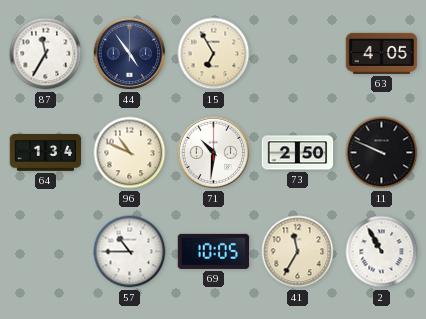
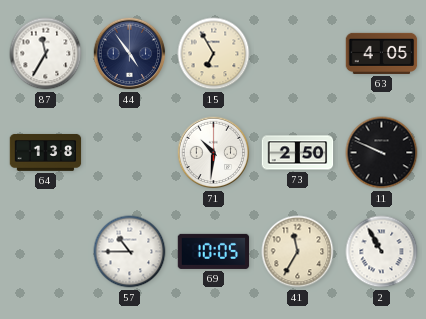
64: 1:34 -> 1:38
96: 10:49 -> none
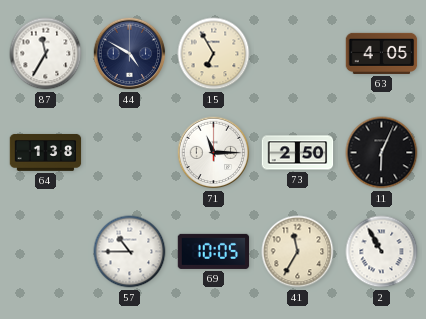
44: 4:54 -> 4:50
71: 10:31 -> 11:15
11: 9:49 -> 6:04
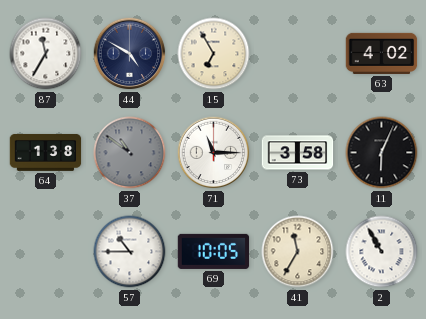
63: 4:05 -> 4:02
37: none -> 10:51
73: 2:50 -> 3:58
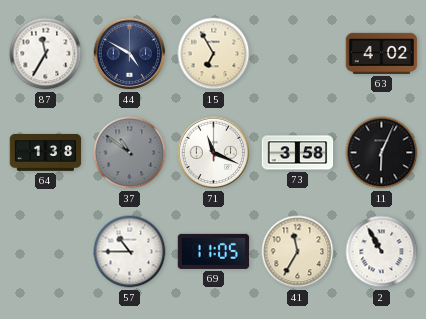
71: 11:15 -> 11:19
69: 10:05 -> 11:05
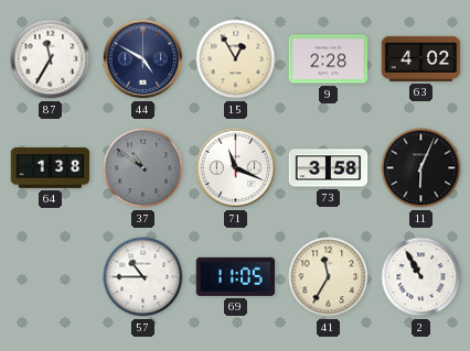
15: 6:55 -> 12:55
9: none -> 2:28
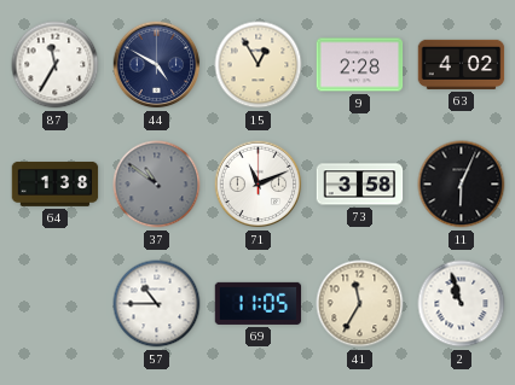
71: 11:19 -> 11:11
2: 10:55 -> 10:57
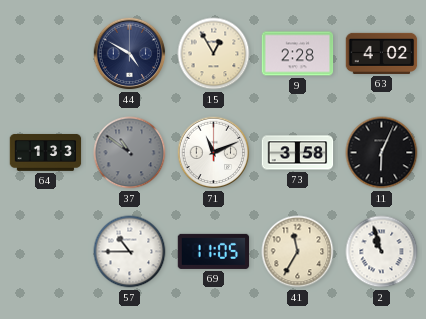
87: 11:35 -> none
64: 1:38 -> 1:33
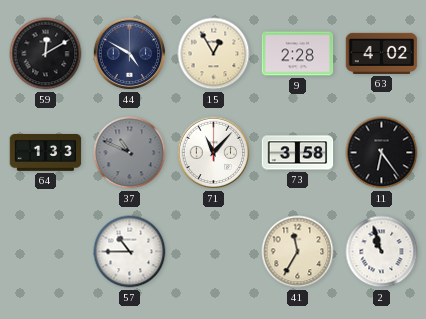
59: none -> 12:10
37: 10:51 -> 10:49
71: 11:11 -> 11:07
11: 6:04 -> 6:24
69: 11:05 -> none
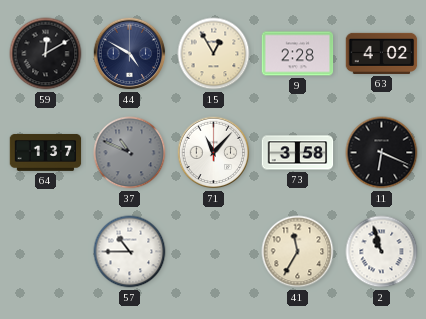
64: 1:33 -> 1:37
11: 6:24 -> 6:19
